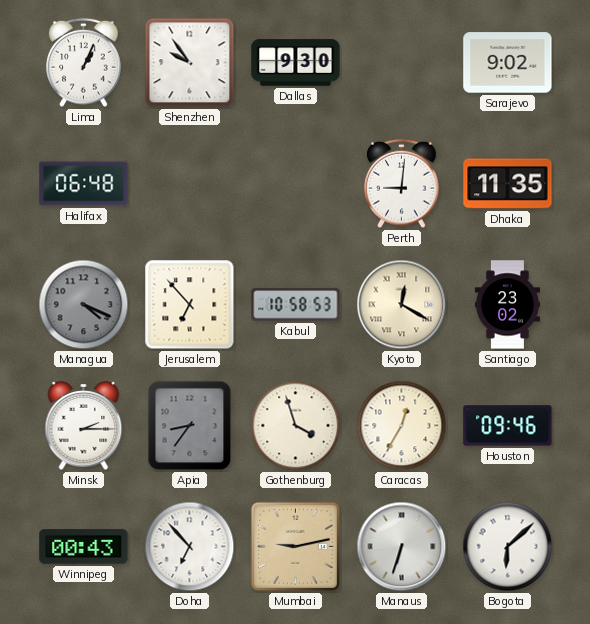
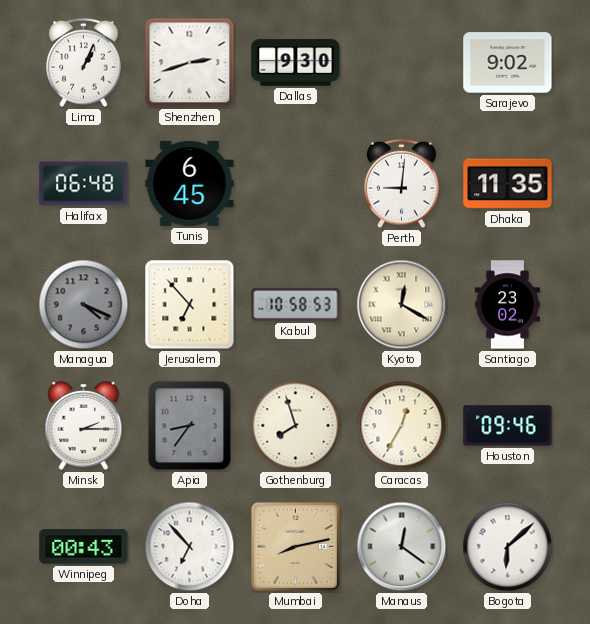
Shenzhen: 9:54 -> 2:42
Tunis: none -> 6:45
Gothenburg: 3:57 -> 7:57
Mumbai: 9:13 -> 8:13
Manaus: 6:33 -> 12:21
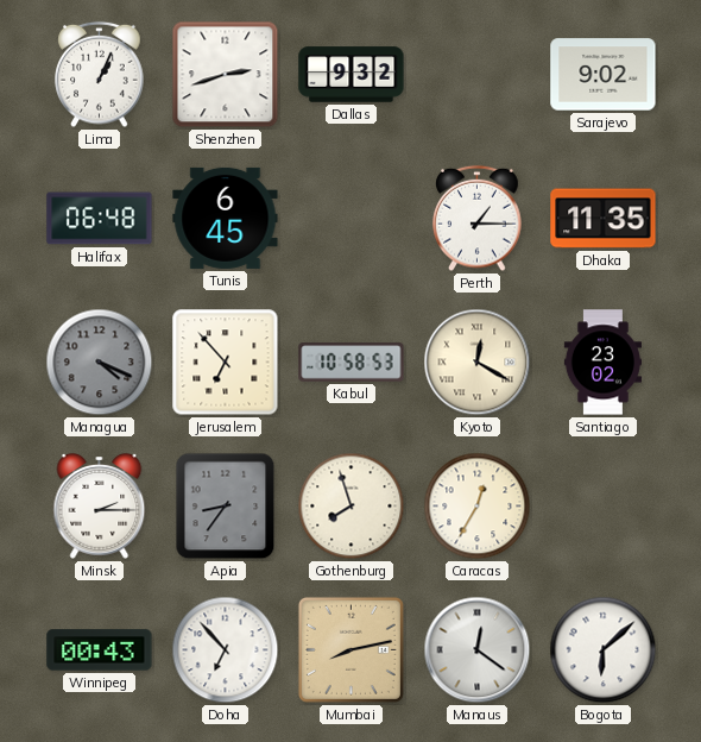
Dallas: 9:30 -> 9:32
Perth: 9:01 -> 1:15
Houston: 09:46 -> none
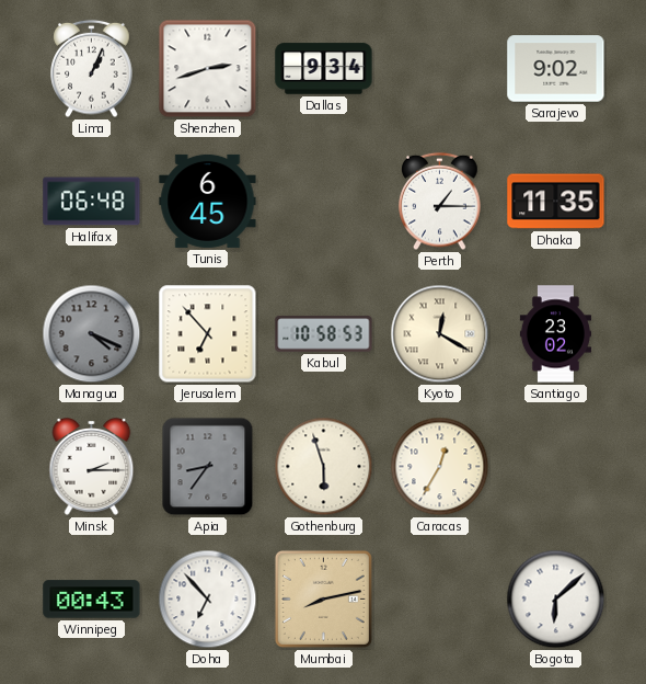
Dallas: 9:32 -> 9:34
Gothenburg: 7:57 -> 5:57
Manaus: 12:21 -> none
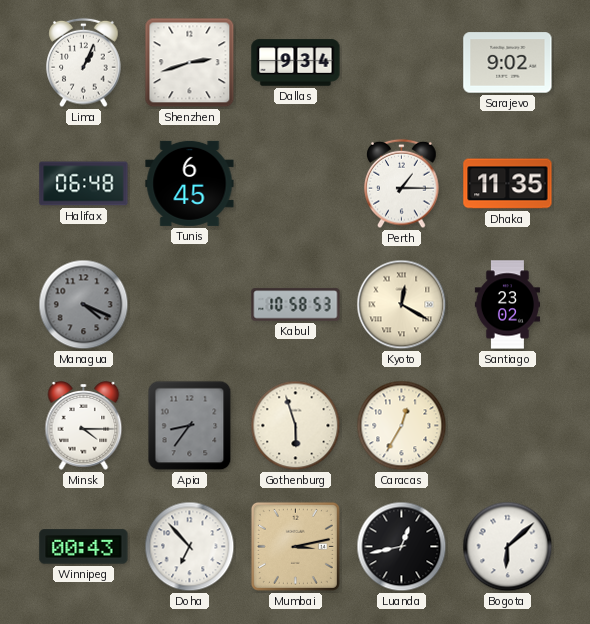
Jerusalem: 6:53 -> none
Minsk: 2:15 -> 4:15
Mumbai: 8:13 -> 3:13
Luanda: none -> 12:43
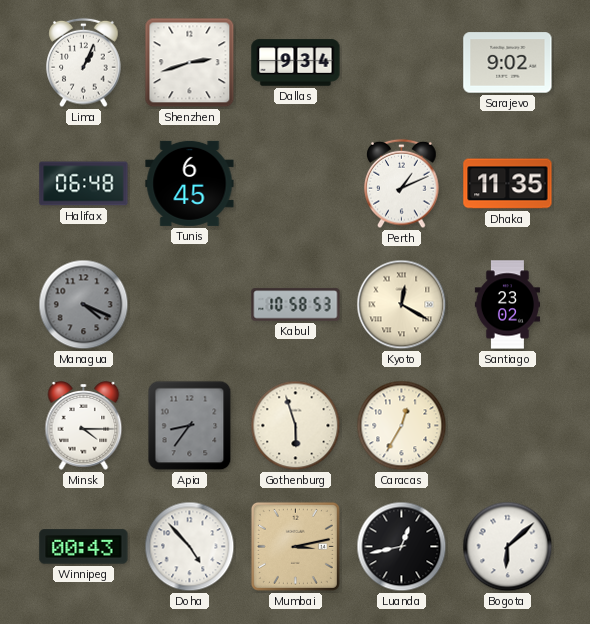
Perth: 1:15 -> 1:11
Doha: 6:53 -> 4:53
